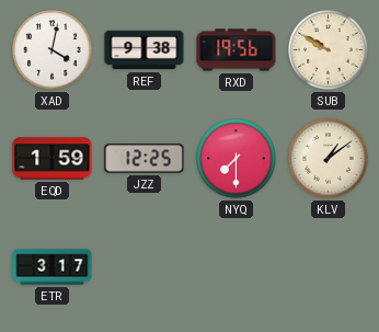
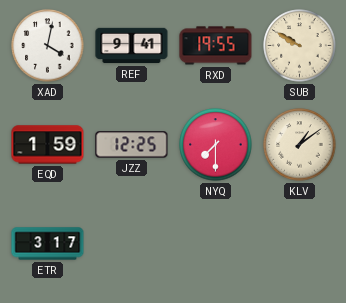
REF: 9:38 -> 9:41
RXD: 19:56 -> 19:55
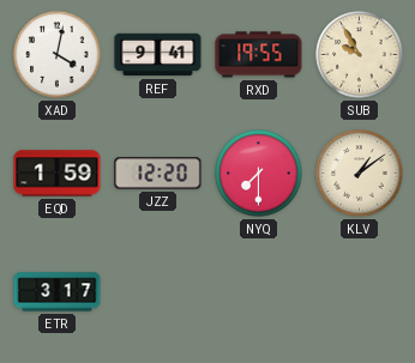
SUB: 9:50 -> 9:55
JZZ: 12:25 -> 12:20
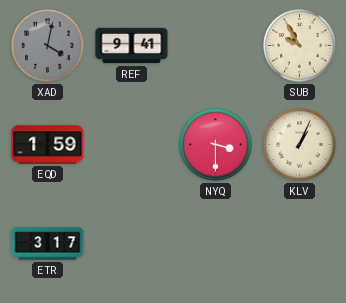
XAD dial: white -> grey
RXD: 19:55 -> none
JZZ: 12:20 -> none
NYQ: 7:30 -> 3:30
KLV: 1:09 -> 1:04
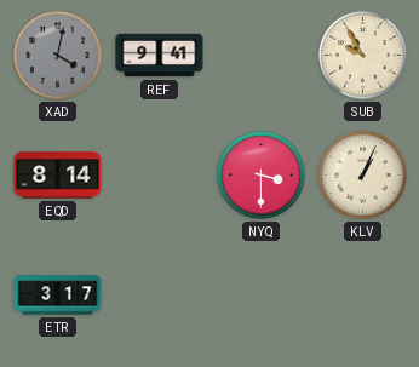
EQD: 1:59 -> 8:14
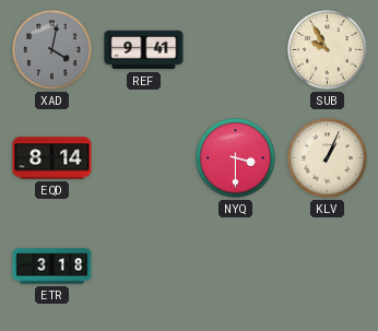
ETR: 3:17 -> 3:18
